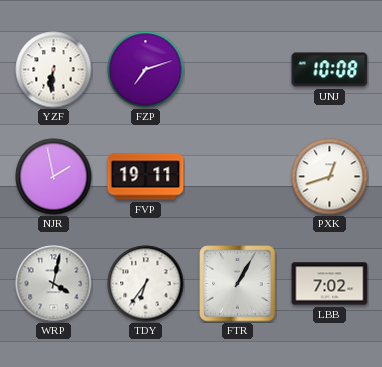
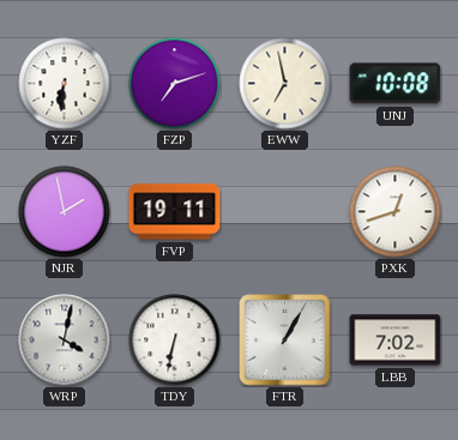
EWW: none -> 6:58
TDY: 6:36 -> 6:32
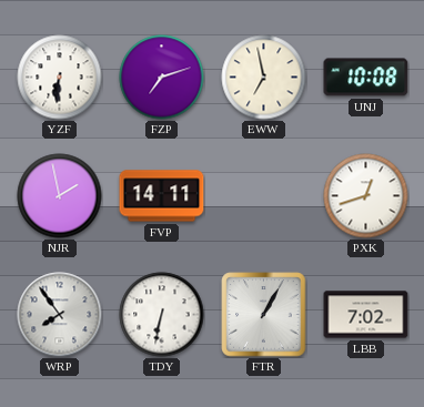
FVP: 19:11 -> 14:11
WRP: 4:02 -> 7:54
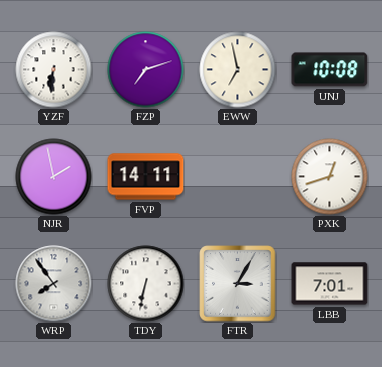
FTR: 1:05 -> 3:05
LBB: 7:02 -> 7:01
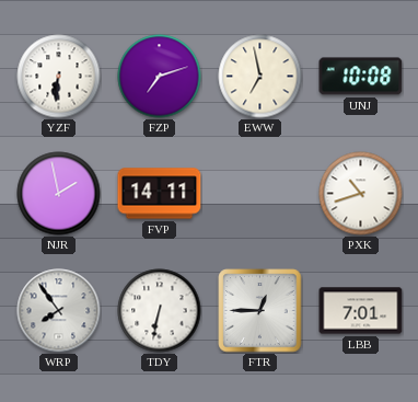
PXK: 12:42 -> 10:42
FTR: 3:05 -> 12:45
